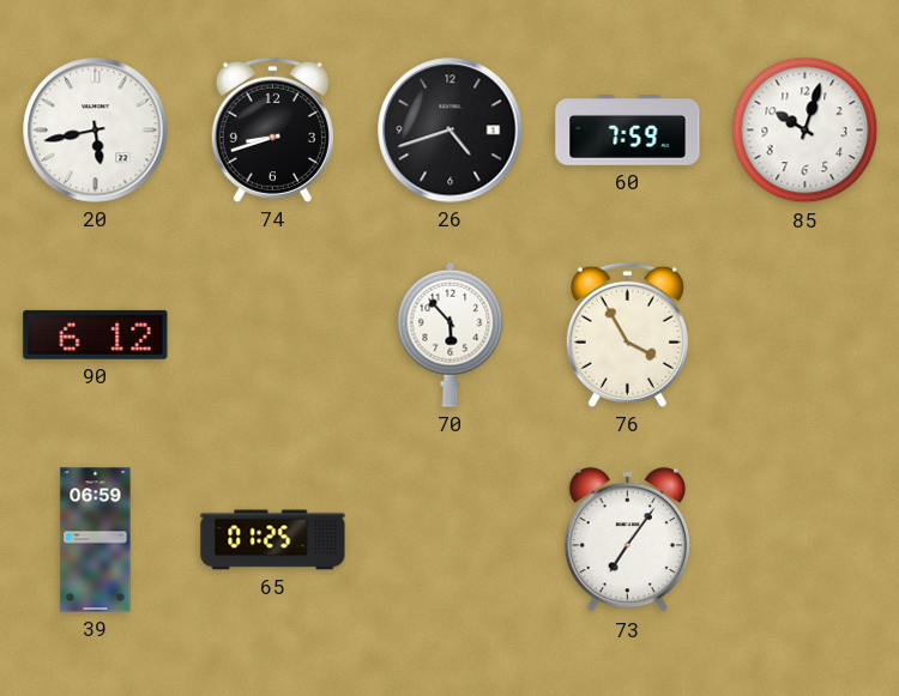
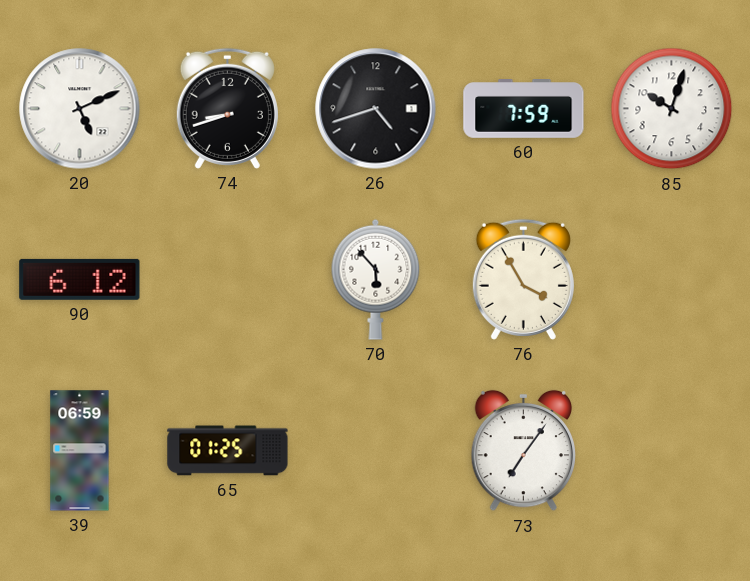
20: 5:43 -> 5:11
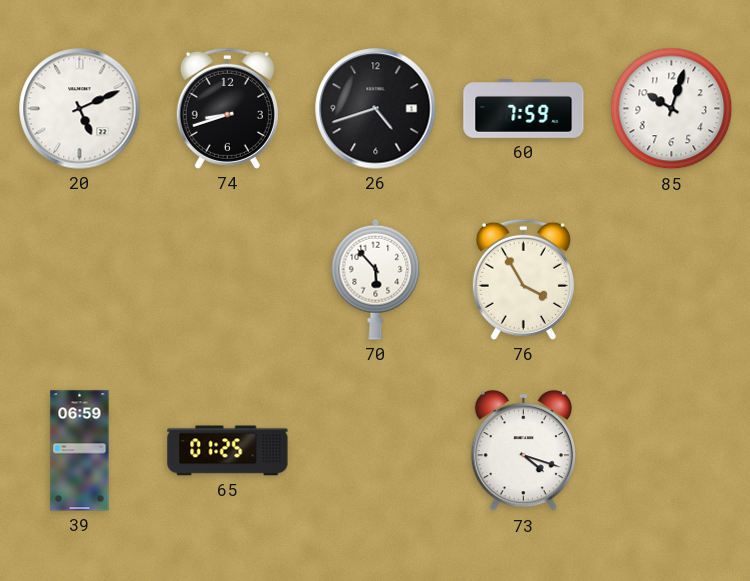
90: 6:12 -> none
73: 7:06 -> 4:18
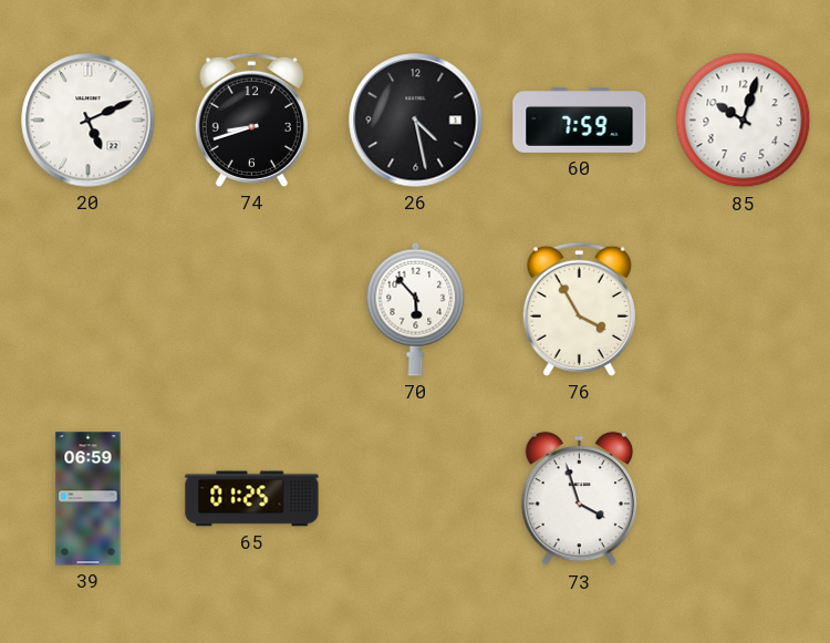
26: 4:42 -> 4:28
73: 4:18 -> 3:57
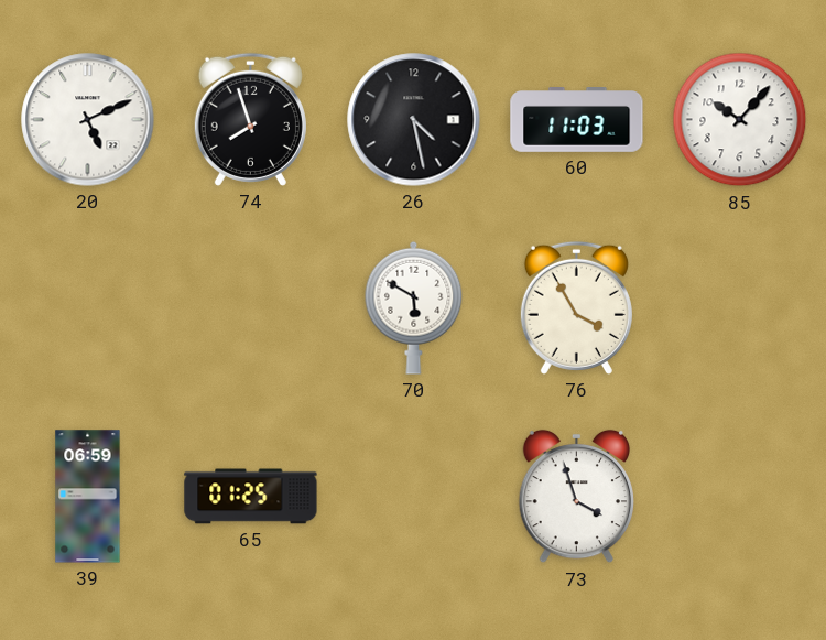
74: 8:42 -> 7:57
60: 7:59 -> 11:03
85: 10:03 -> 10:07
70: 5:53 -> 5:50
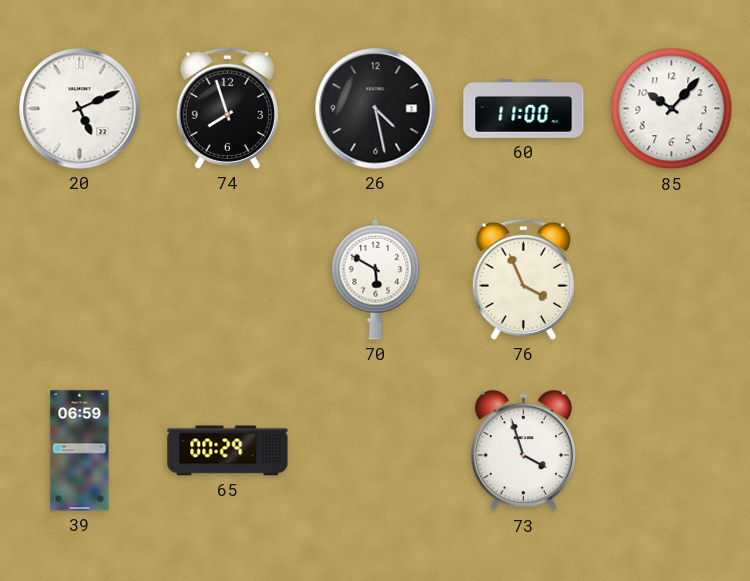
60: 11:03 -> 11:00
76: 3:55 -> 3:56
65: 01:25 -> 00:29
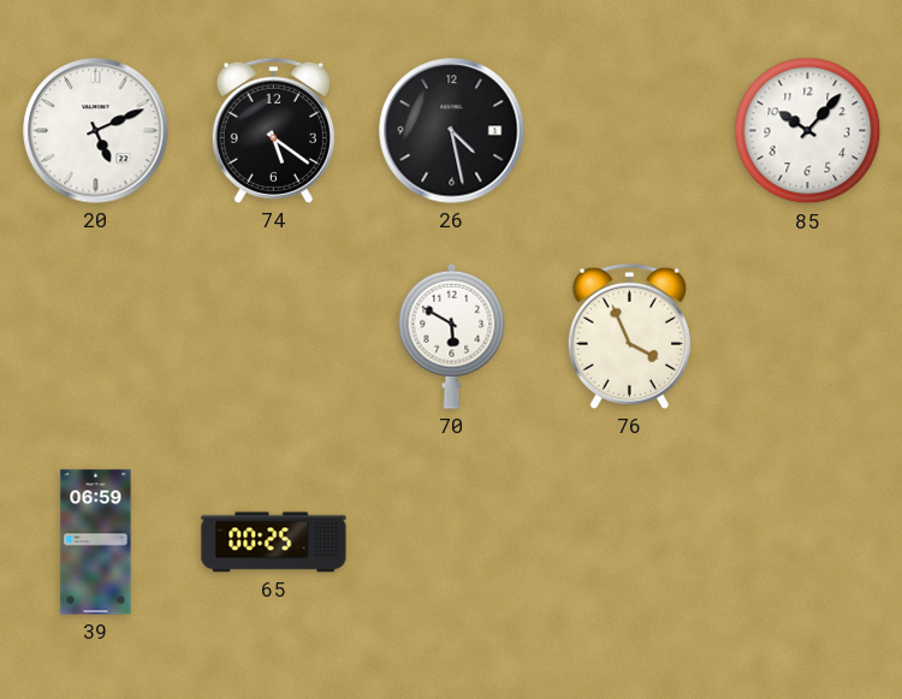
74: 7:57 -> 5:21
60: 11:00 -> none
65: 00:29 -> 00:25
73: 3:57 -> none
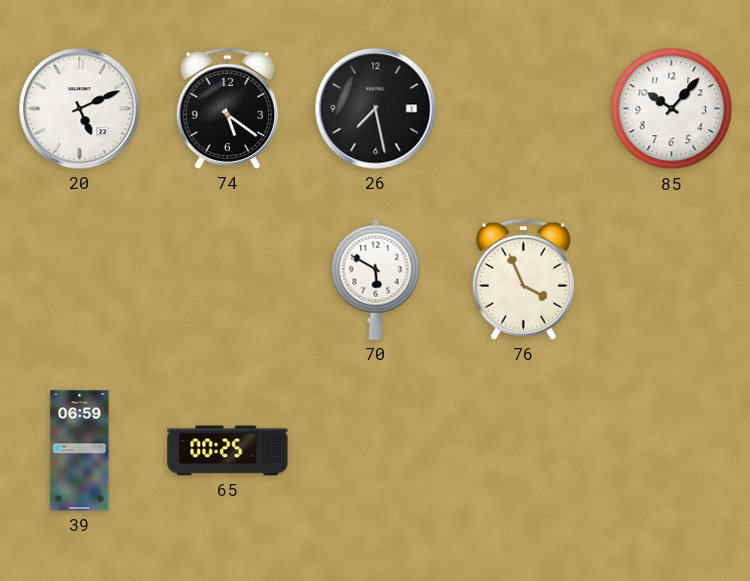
26: 4:28 -> 7:28
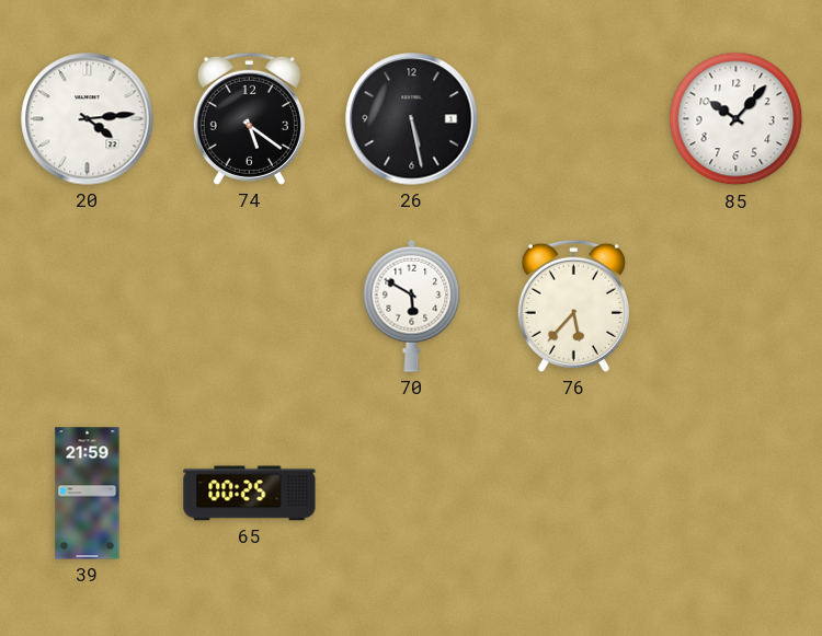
20: 5:11 -> 4:14
26: 7:28 -> 5:28
76: 3:56 -> 5:37
39: 06:59 -> 21:59
